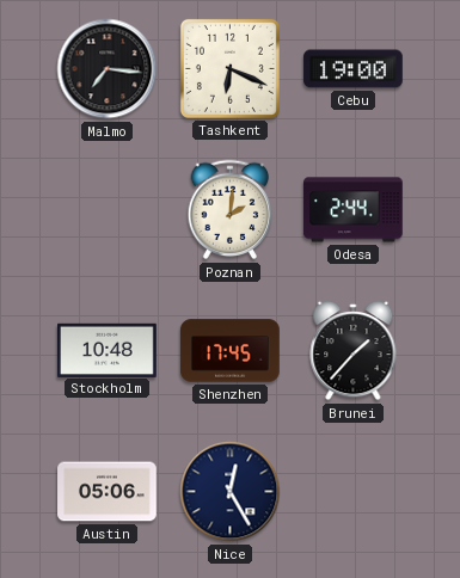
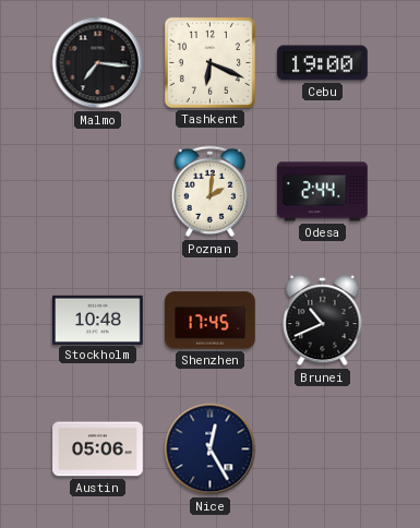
Brunei: 1:37 -> 10:41
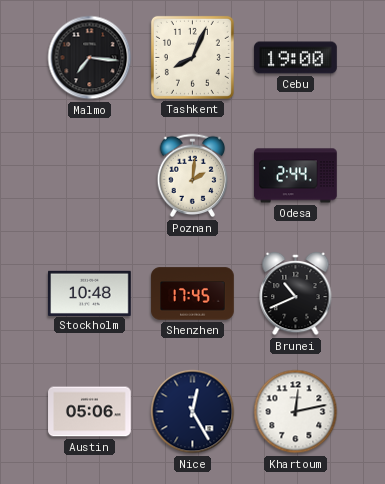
Tashkent: 6:19 -> 8:04
Khartoum: none -> 12:13
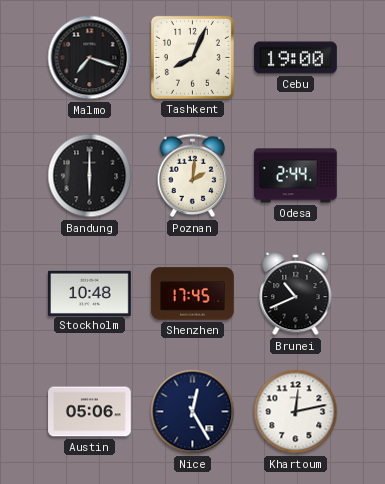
Malmo: 7:16 -> 7:18
Bandung: none -> 6:00
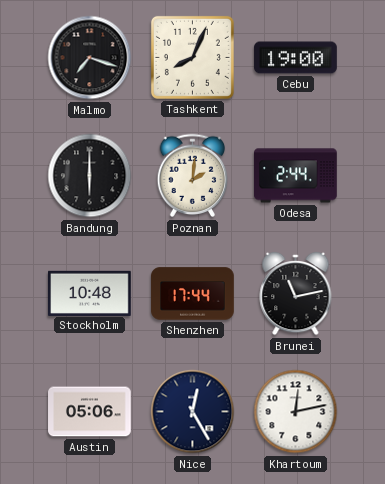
Shenzhen: 17:45 -> 17:44
Brunei: 10:41 -> 11:13
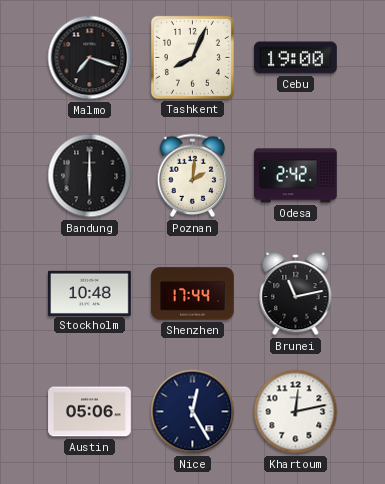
Odesa: 2:44 -> 2:42
